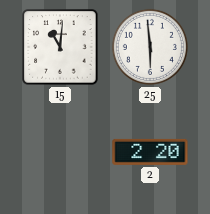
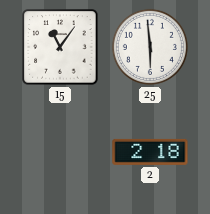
15: 11:01 -> 11:06
2: 2:20 -> 2:18
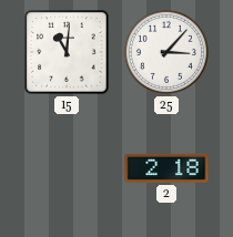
15: 11:06 -> 11:01
25: 5:59 -> 3:07
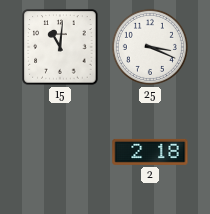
25: 3:07 -> 3:19
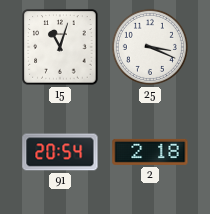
15: 11:01 -> 11:03
91: none -> 20:54
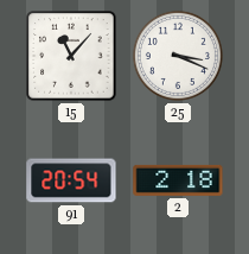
15: 11:03 -> 11:07
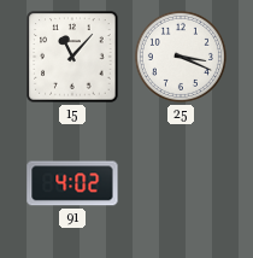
91: 20:54 -> 4:02
2: 2:18 -> none
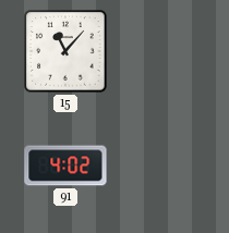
25: 3:19 -> none
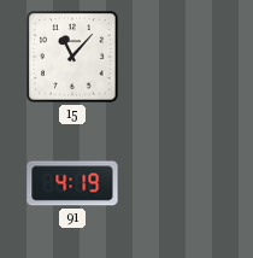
91: 4:02 -> 4:19
